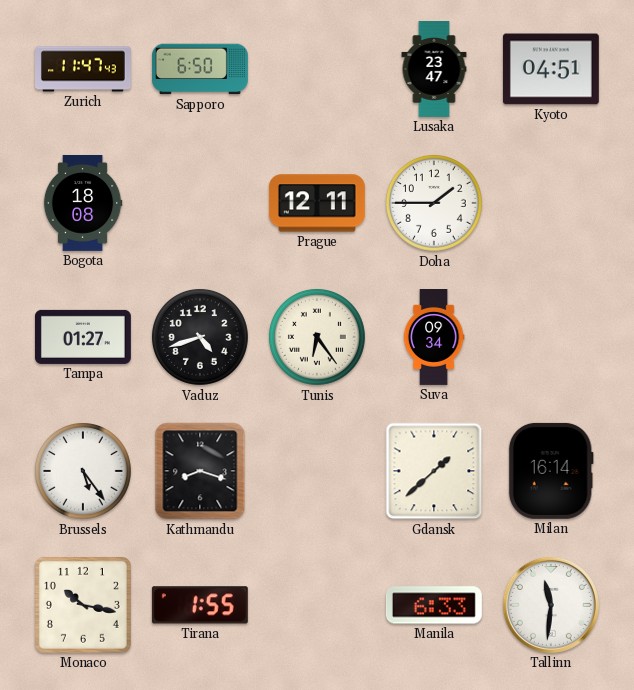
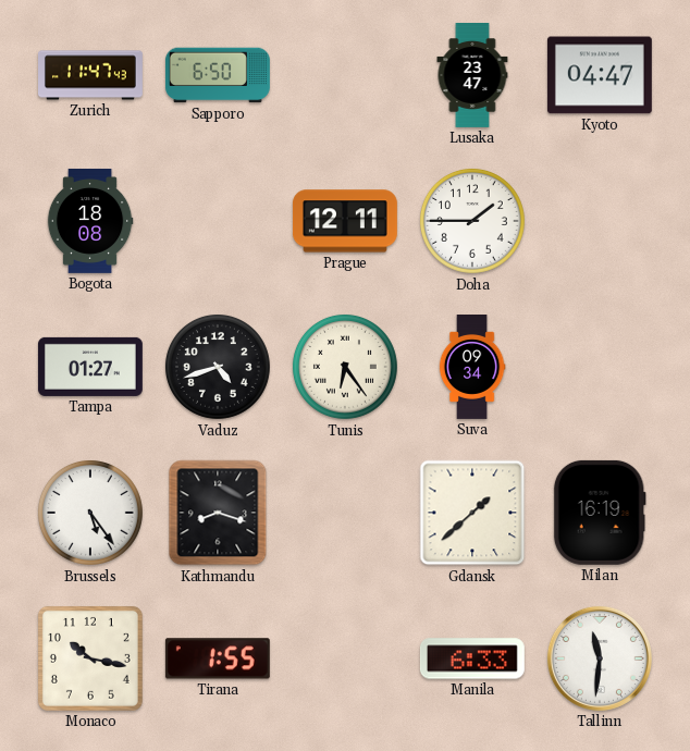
Kyoto: 04:51 -> 04:47
Milan: 16:14 -> 16:19
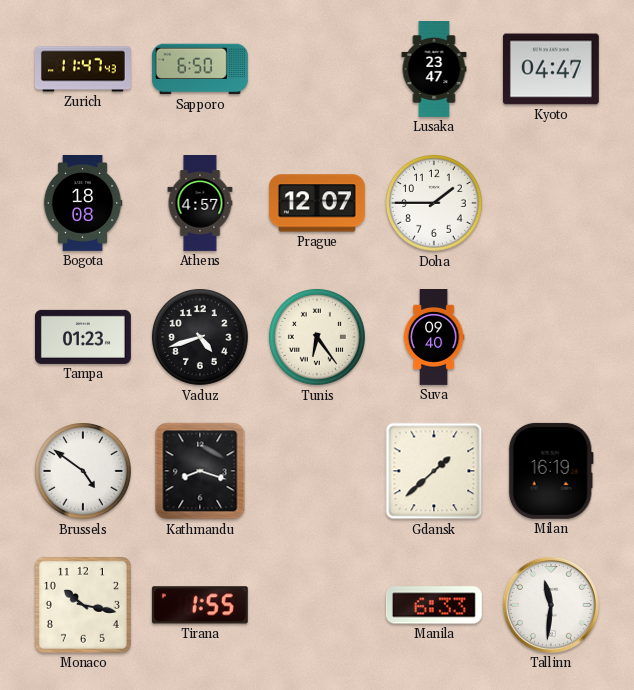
Athens: none -> 4:57
Prague: 12:11 -> 12:07
Tampa: 01:27 -> 01:23
Suva: 09:34 -> 09:40
Brussels: 5:24 -> 4:51
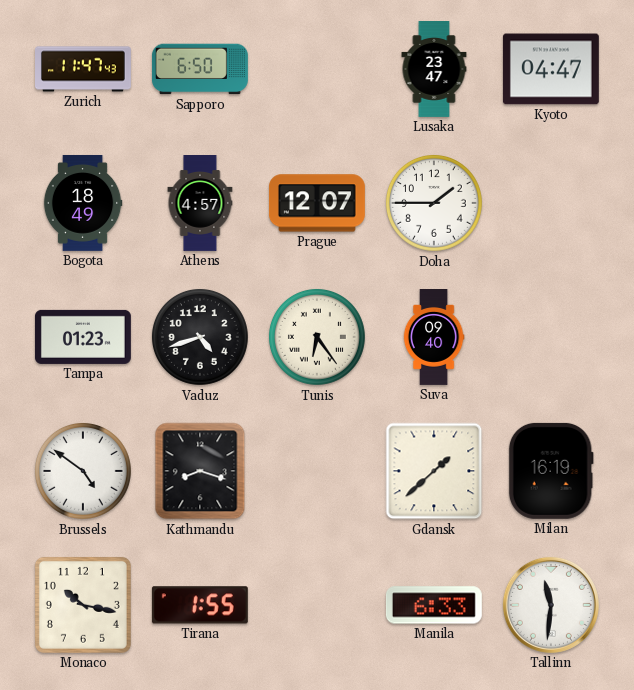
Bogota: 18:08 -> 18:49
